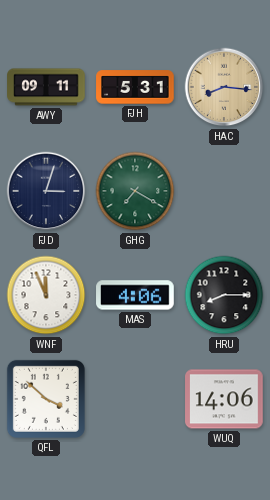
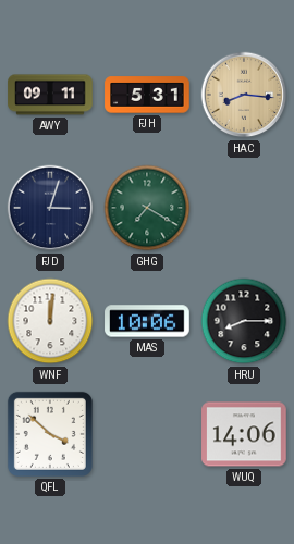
WNF: 11:56 -> 12:01
MAS: 4:06 -> 10:06
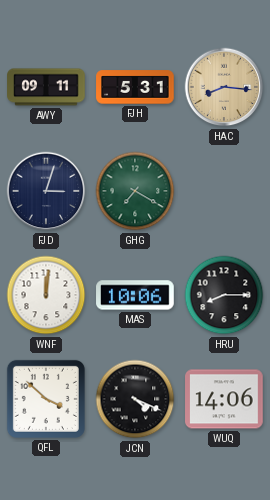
JCN: none -> 4:19
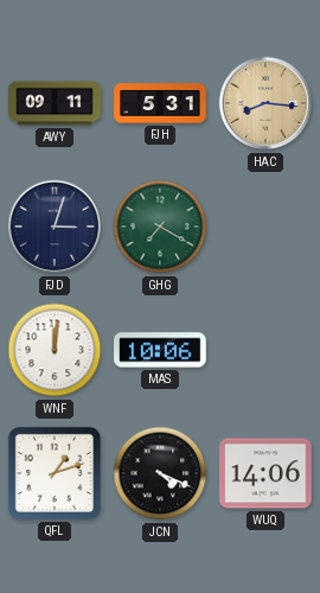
HRU: 8:15 -> none
QFL: 3:52 -> 1:12
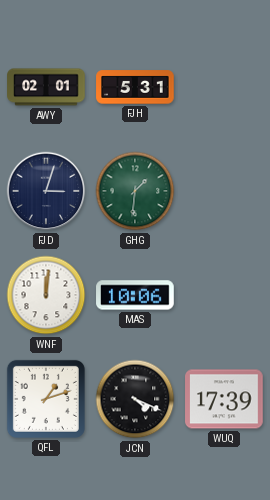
AWY: 09:11 -> 02:01
HAC: 8:16 -> none
GHG: 7:20 -> 1:31
WUQ: 14:06 -> 17:39
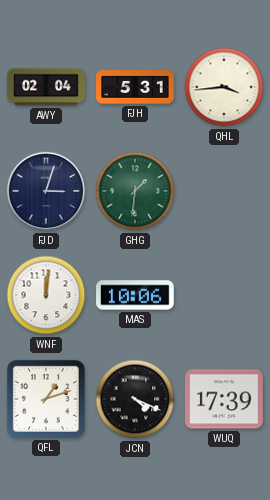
AWY: 02:01 -> 02:04
QHL: none -> 3:44
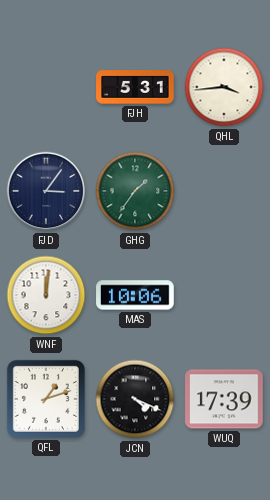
AWY: 02:04 -> none
FJD: 3:03 -> 3:06
GHG: 1:31 -> 1:36
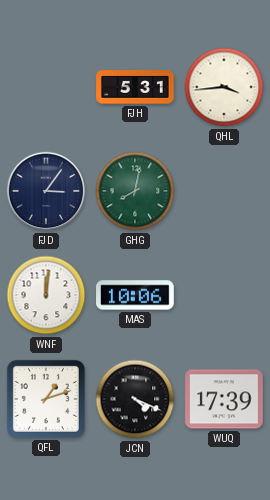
GHG: 1:36 -> 8:02
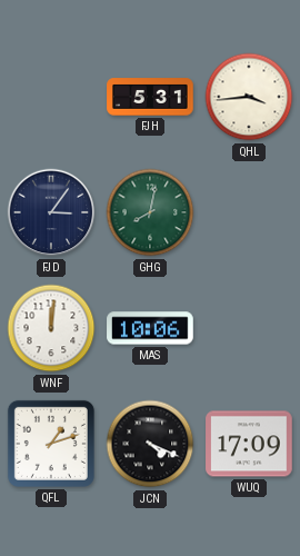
WUQ: 17:39 -> 17:09
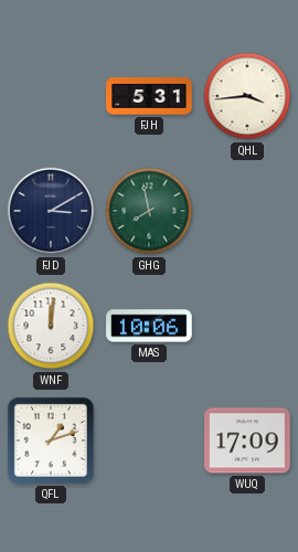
FJD: 3:06 -> 3:10
GHG: 8:02 -> 7:58
JCN: 4:19 -> none
